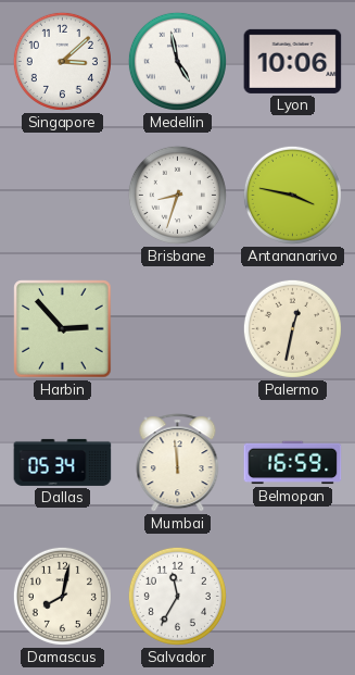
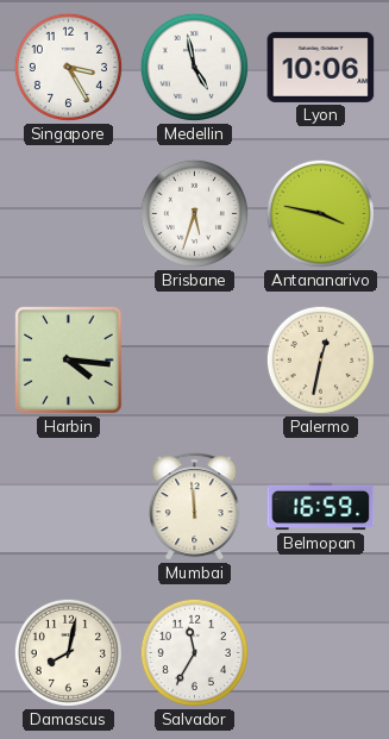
Singapore: 3:08 -> 3:25
Brisbane: 8:33 -> 5:33
Harbin: 2:53 -> 4:16
Dallas: 05:34 -> none
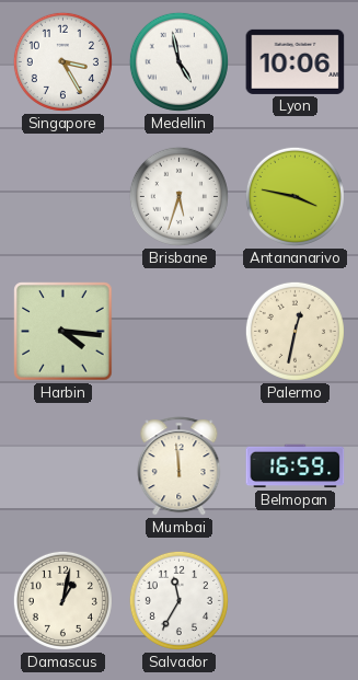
Damascus: 8:02 -> 1:02
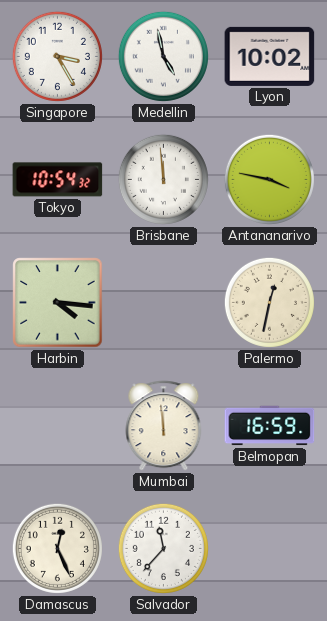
Lyon: 10:06 -> 10:02
Tokyo: none -> 10:54
Brisbane: 5:33 -> 11:59
Damascus: 1:02 -> 12:26
Salvador: 11:35 -> 11:37
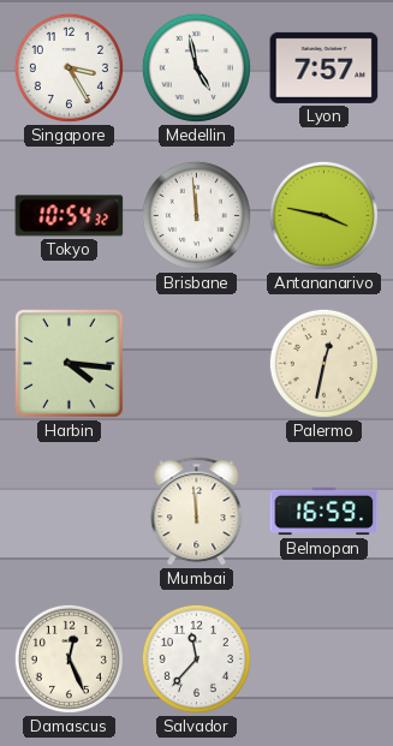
Lyon: 10:02 -> 7:57
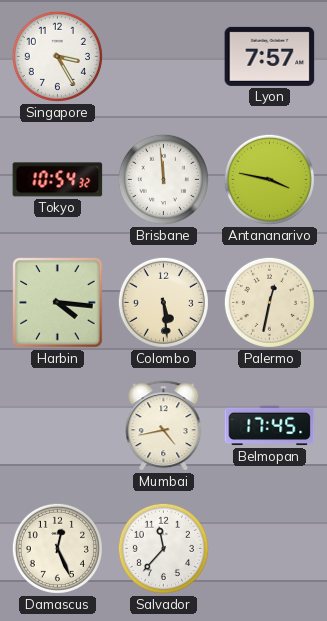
Medellin: 4:58 -> none
Colombo: none -> 5:29
Mumbai: 11:59 -> 4:43
Belmopan: 16:59 -> 17:45
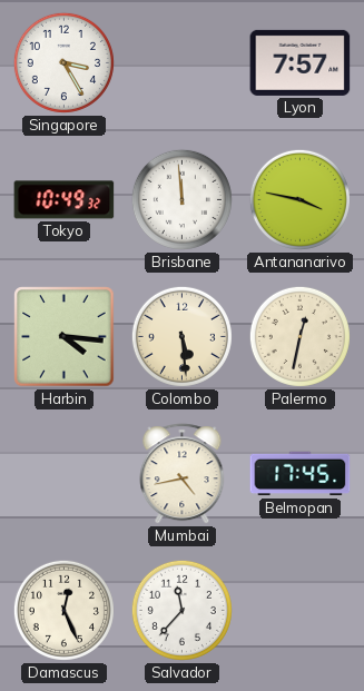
Tokyo: 10:54 -> 10:49
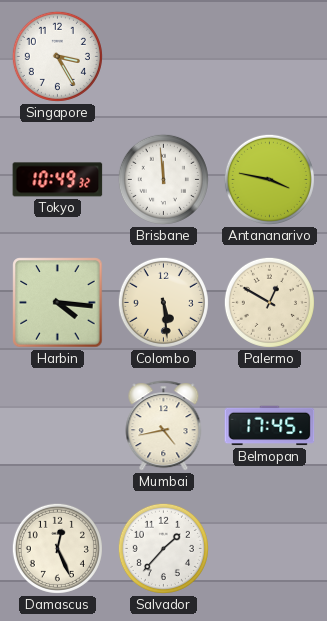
Lyon: 7:57 -> none
Palermo: 12:32 -> 12:50
Salvador: 11:37 -> 1:37
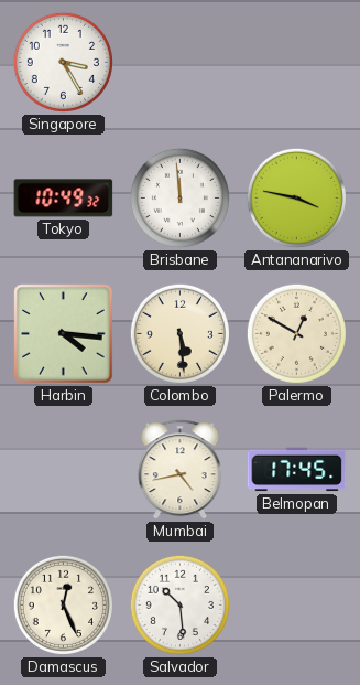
Salvador: 1:37 -> 10:29
